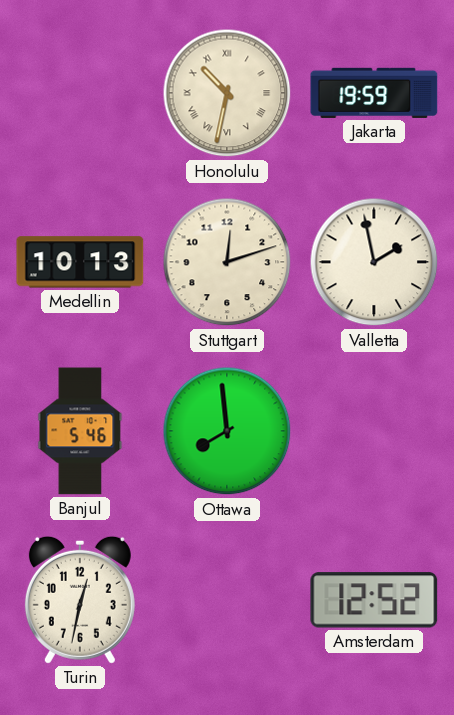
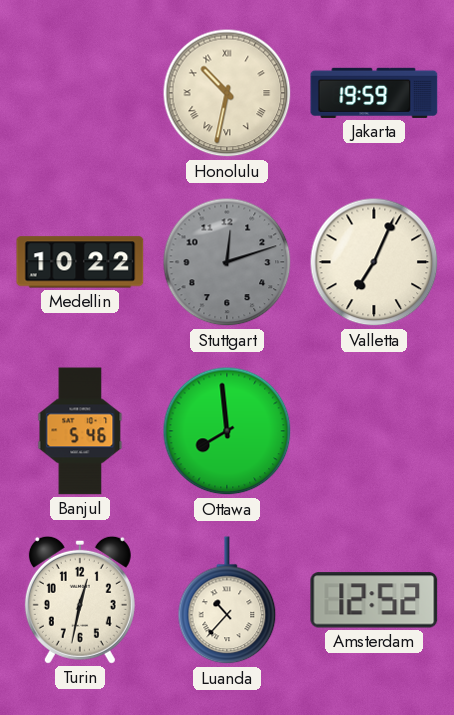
Medellin: 10:13 -> 10:22
Stuttgart dial: cream -> grey
Valletta: 1:58 -> 7:04
Luanda: none -> 10:37
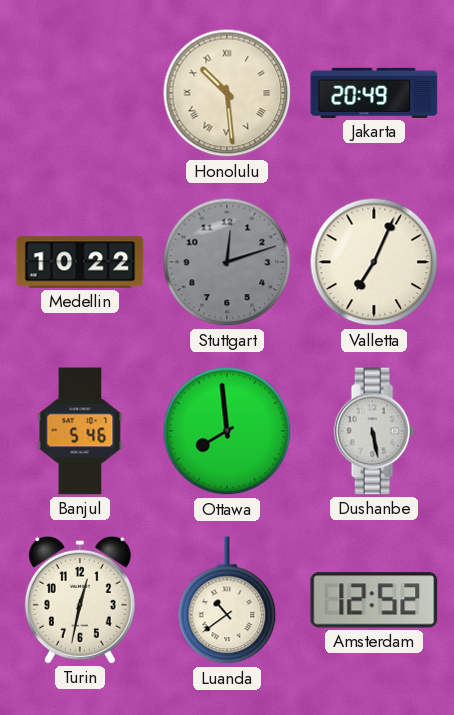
Honolulu: 10:32 -> 10:29
Jakarta: 19:59 -> 20:49
Dushanbe: none -> 5:28
Luanda: 10:37 -> 10:39
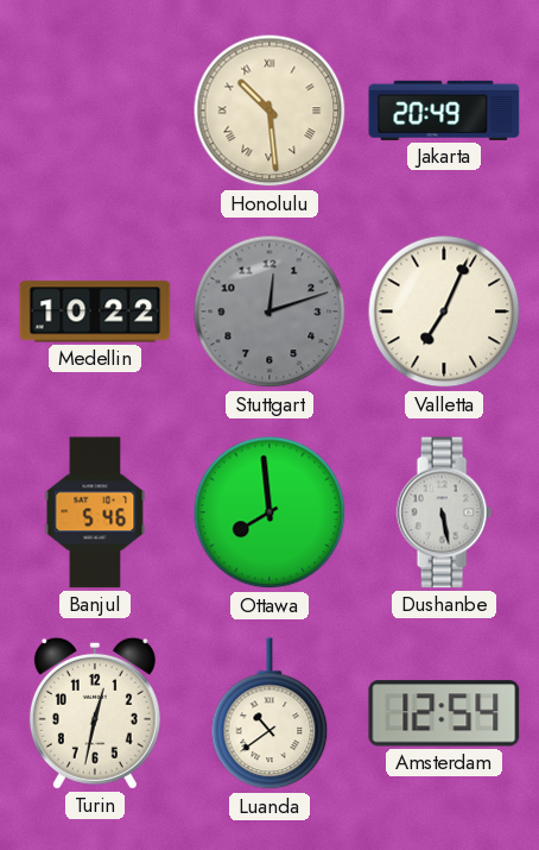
Amsterdam: 12:52 -> 12:54
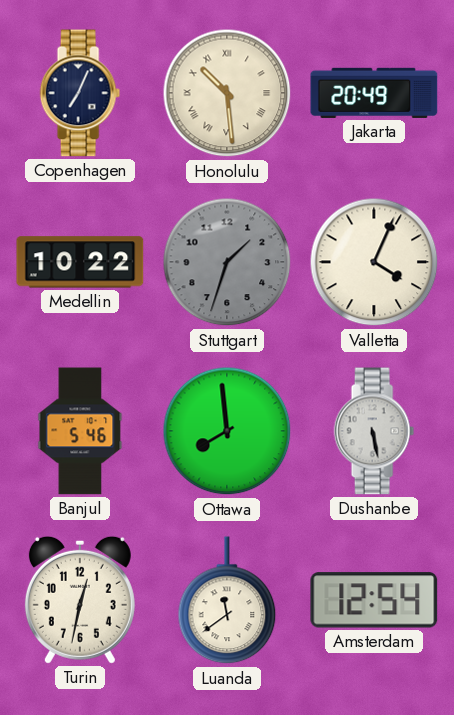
Copenhagen: none -> 7:04
Stuttgart: 12:12 -> 1:33
Valletta: 7:04 -> 4:04
Luanda: 10:39 -> 11:39
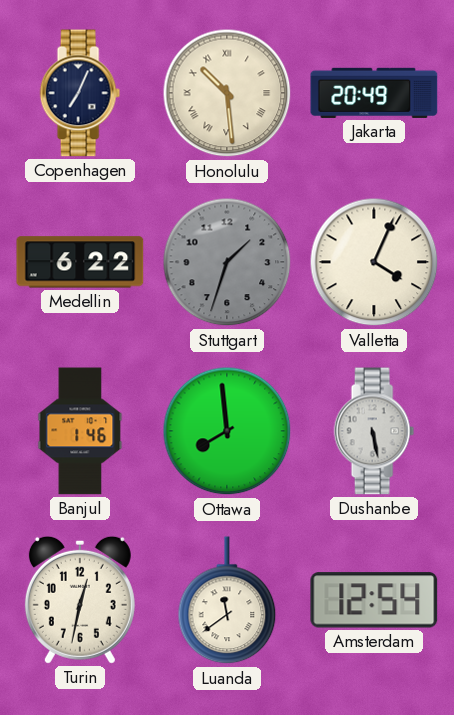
Medellin: 10:22 -> 6:22
Banjul: 5:46 -> 1:46
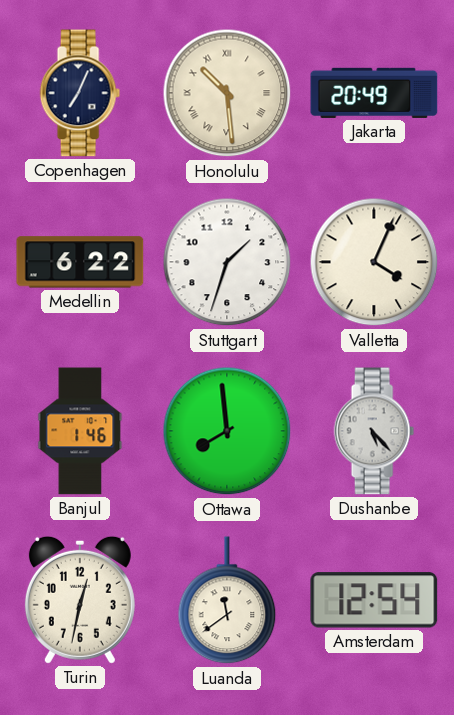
Stuttgart dial: grey -> white
Dushanbe: 5:28 -> 5:23
